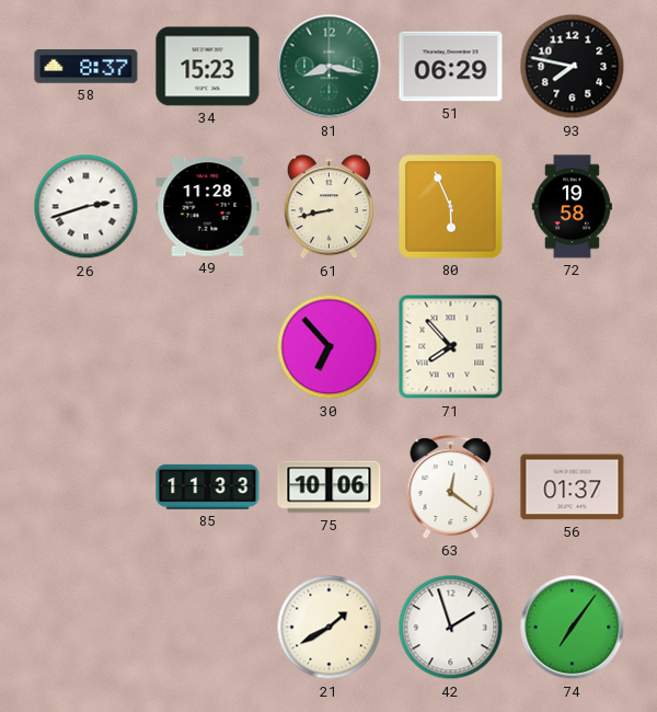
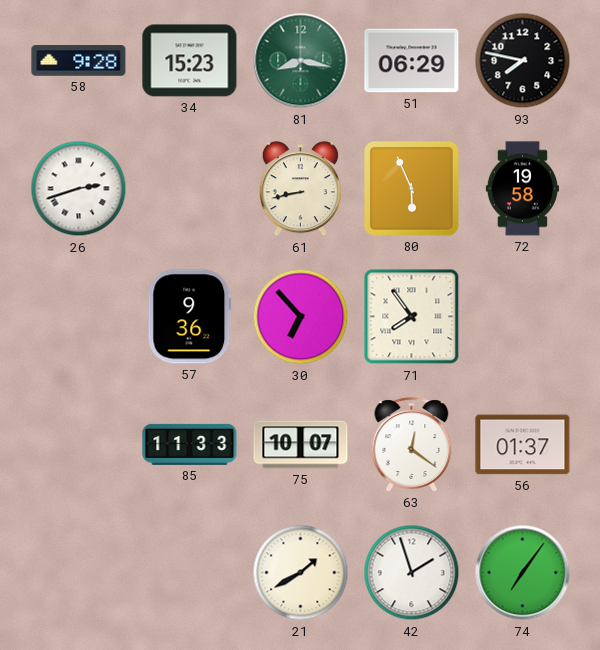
58: 8:37 -> 9:28
49: 11:28 -> none
57: none -> 9:36
71: 7:53 -> 7:54
75: 10:06 -> 10:07
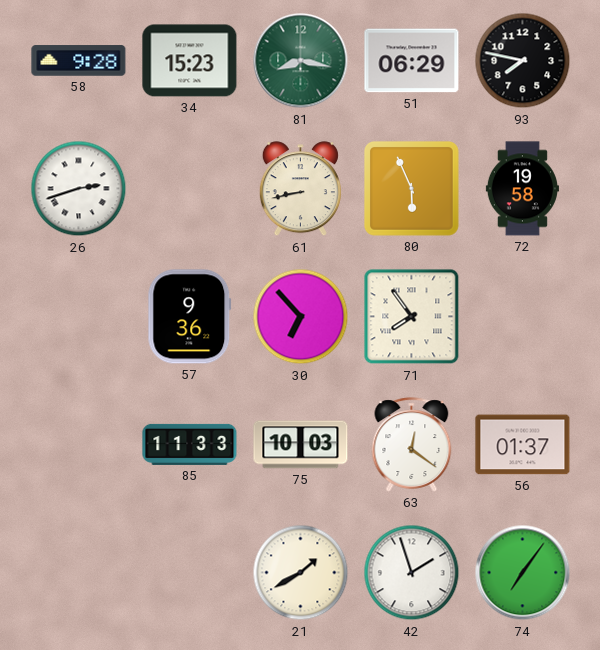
75: 10:07 -> 10:03
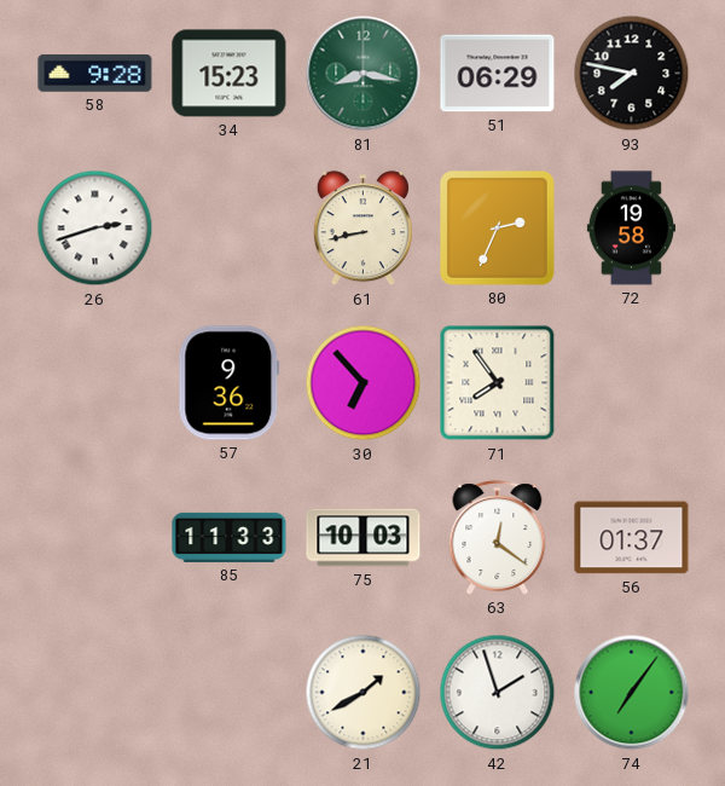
80: 5:56 -> 2:34
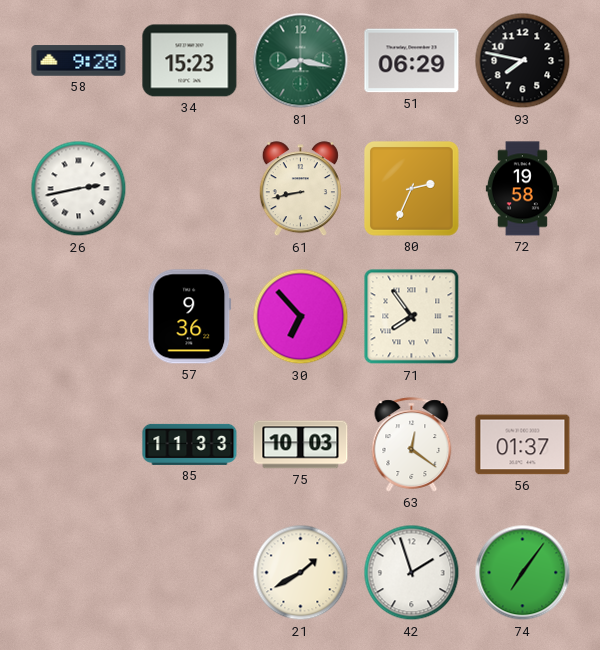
26: 2:42 -> 2:43
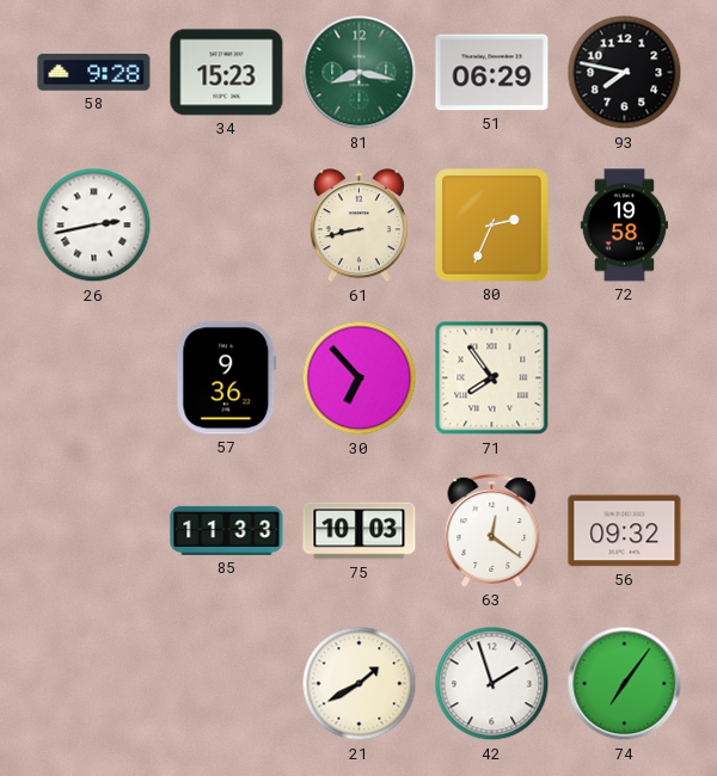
56: 01:37 -> 09:32
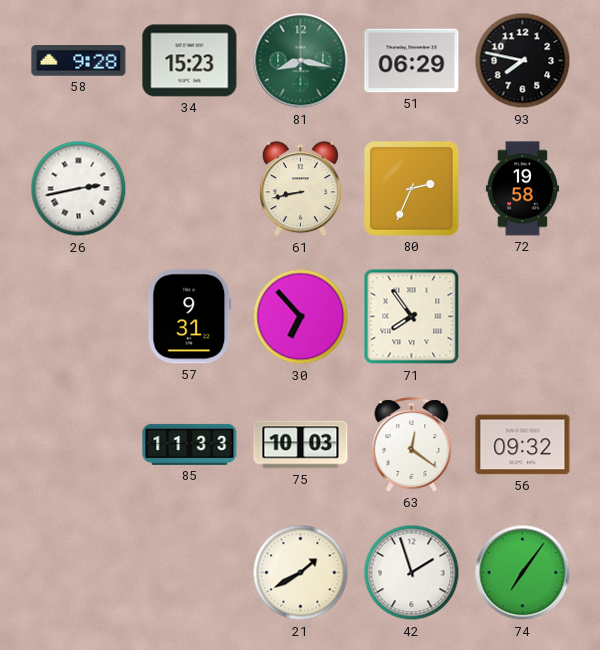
57: 9:36 -> 9:31
